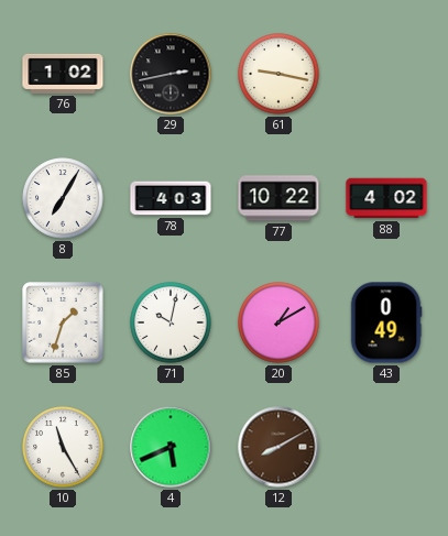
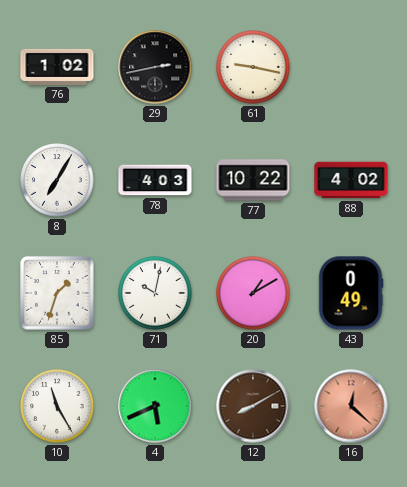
16: none -> 12:22
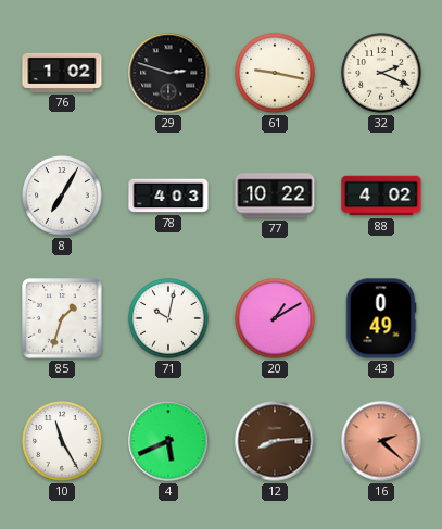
29: 2:43 -> 2:48
32: none -> 2:19
12: 8:10 -> 8:14
16: 12:22 -> 2:22
